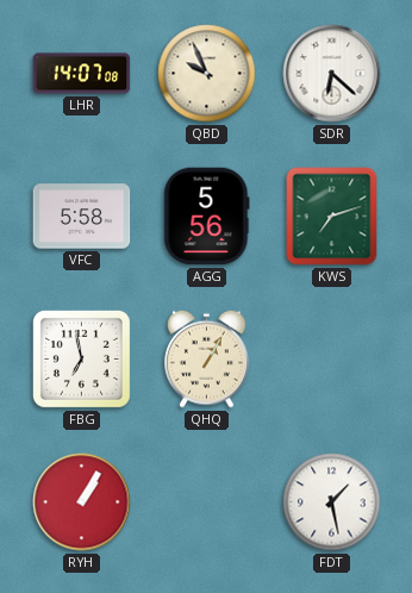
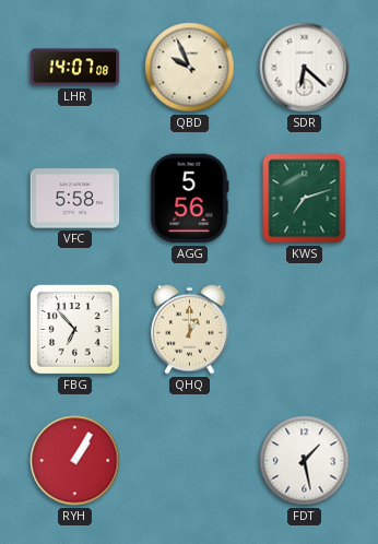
FBG: 6:58 -> 6:53
QHQ: 1:05 -> 1:00
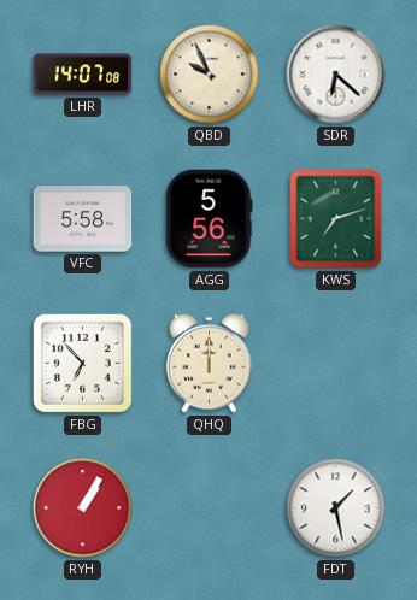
QHQ: 1:00 -> 12:00
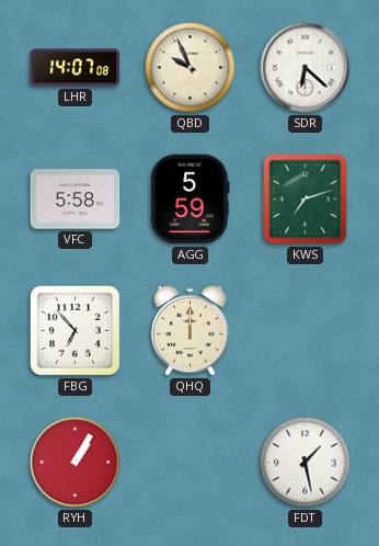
AGG: 5:56 -> 5:59
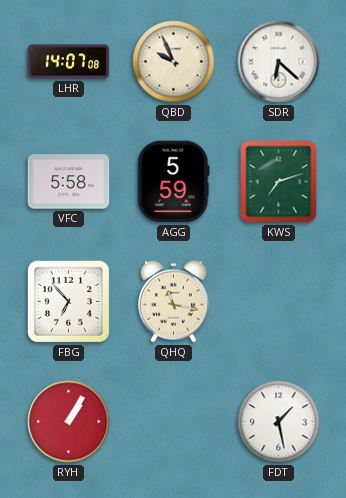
QHQ: 12:00 -> 11:17
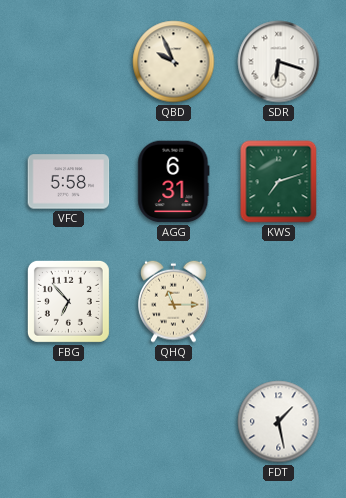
LHR: 14:07 -> none
SDR: 6:22 -> 6:18
AGG: 5:59 -> 6:31
QHQ: 11:17 -> 11:15
RYH: 1:05 -> none
